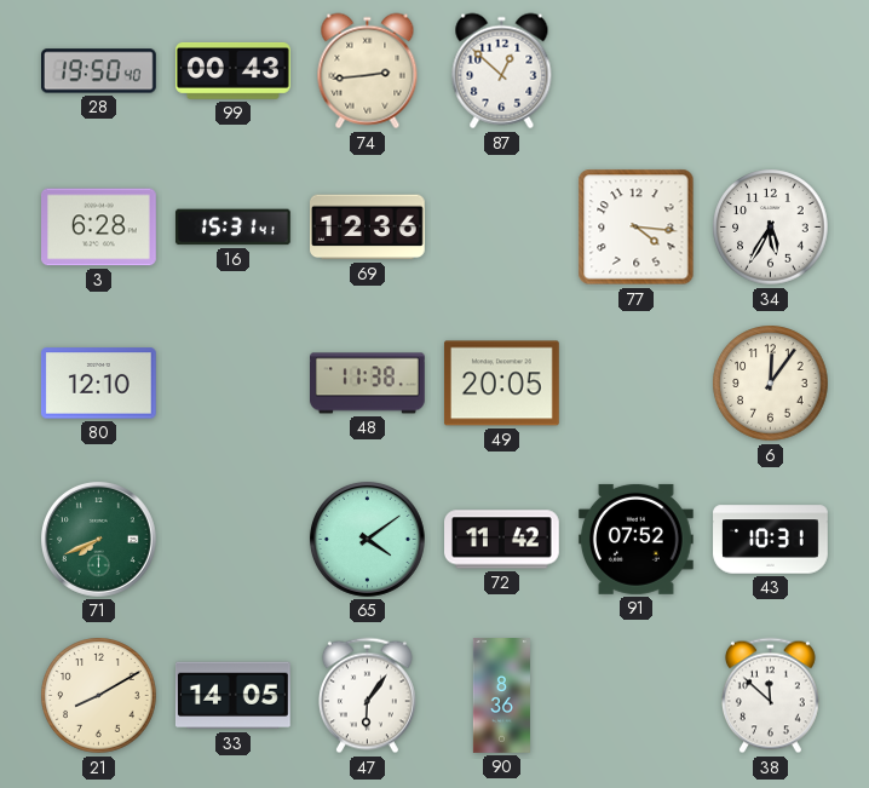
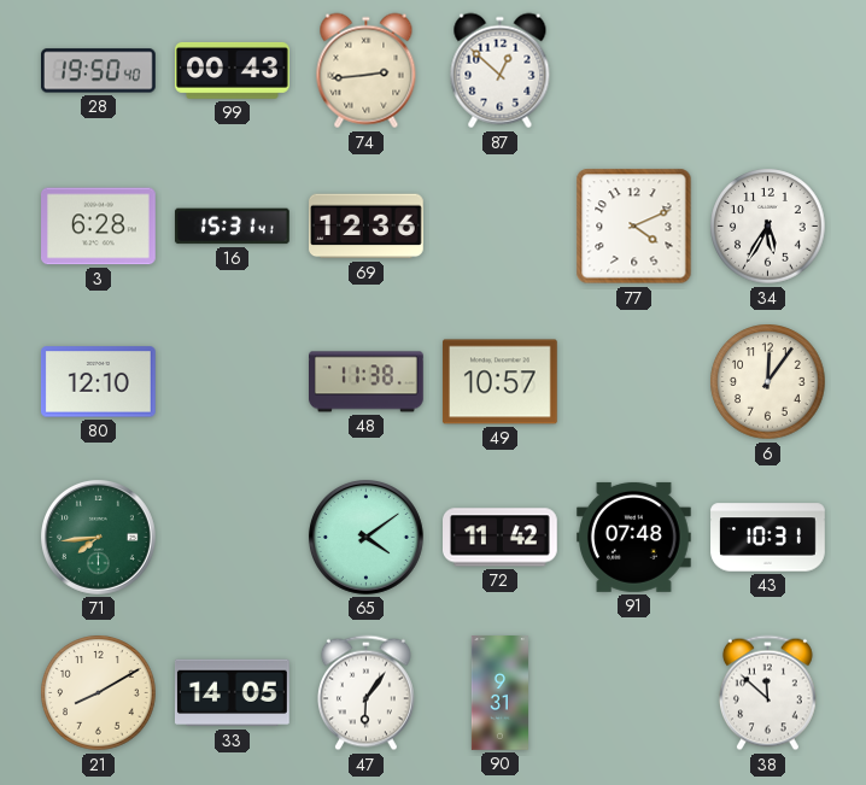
77: 4:16 -> 4:11
49: 20:05 -> 10:57
71: 7:41 -> 7:44
91: 07:52 -> 07:48
90: 8:36 -> 9:31
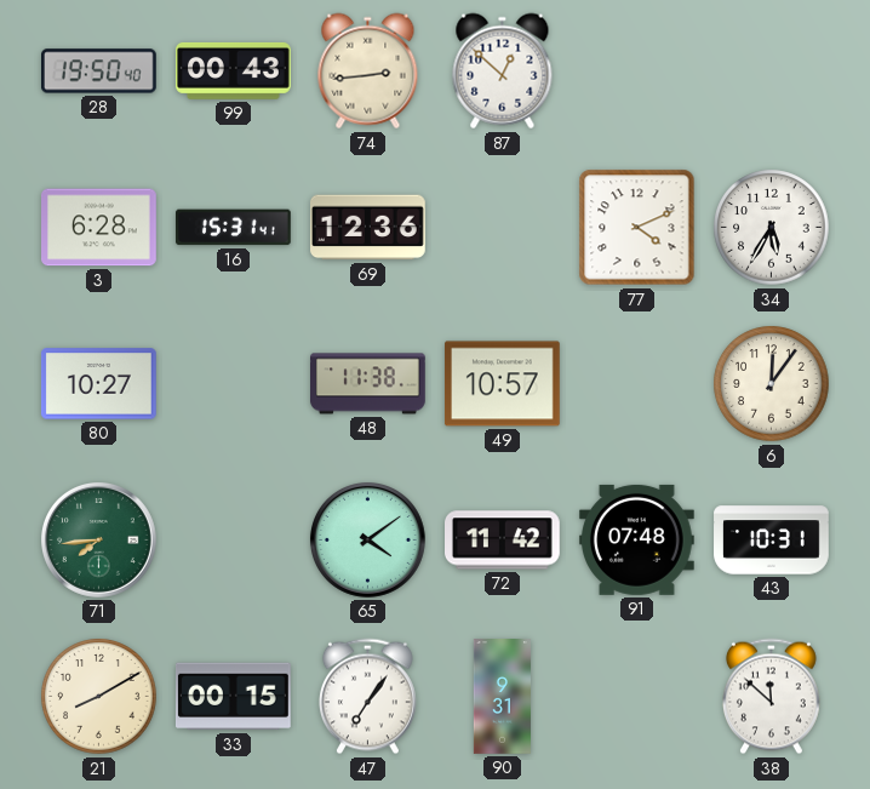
80: 12:10 -> 10:27
33: 14:05 -> 00:15
47: 6:06 -> 7:06
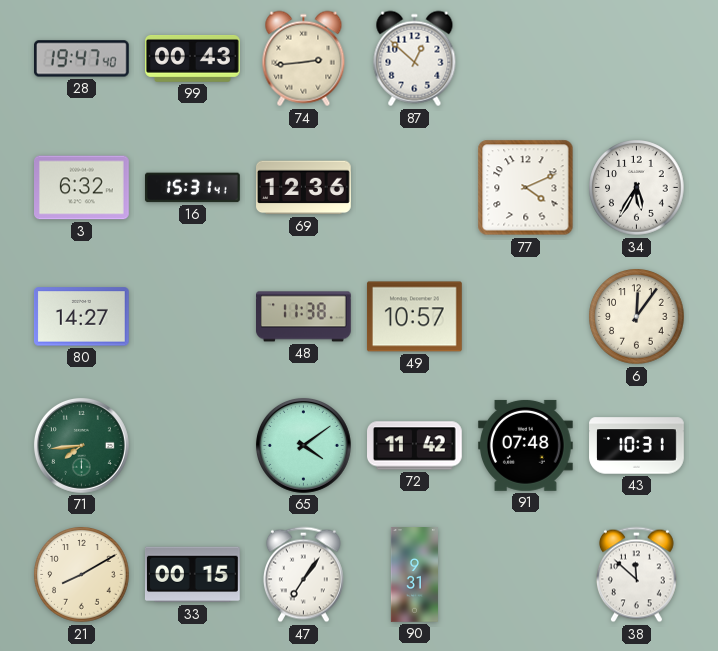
28: 19:50 -> 19:47
3: 6:28 -> 6:32
80: 10:27 -> 14:27
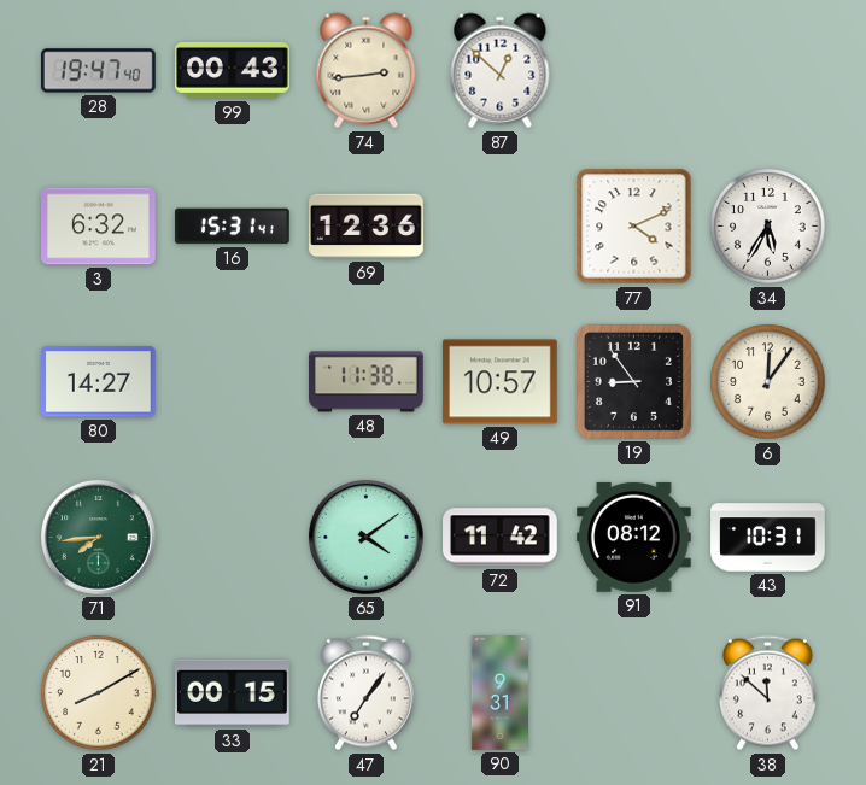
19: none -> 8:54
91: 07:48 -> 08:12
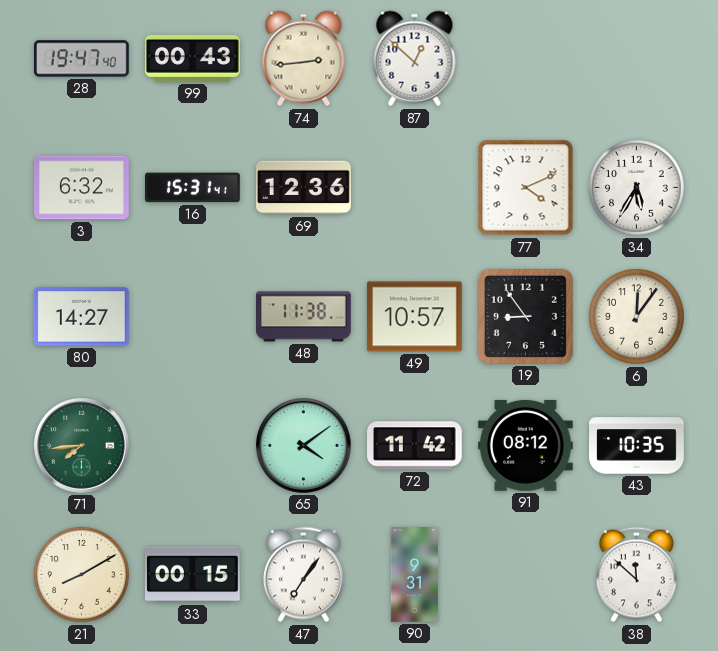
43: 10:31 -> 10:35
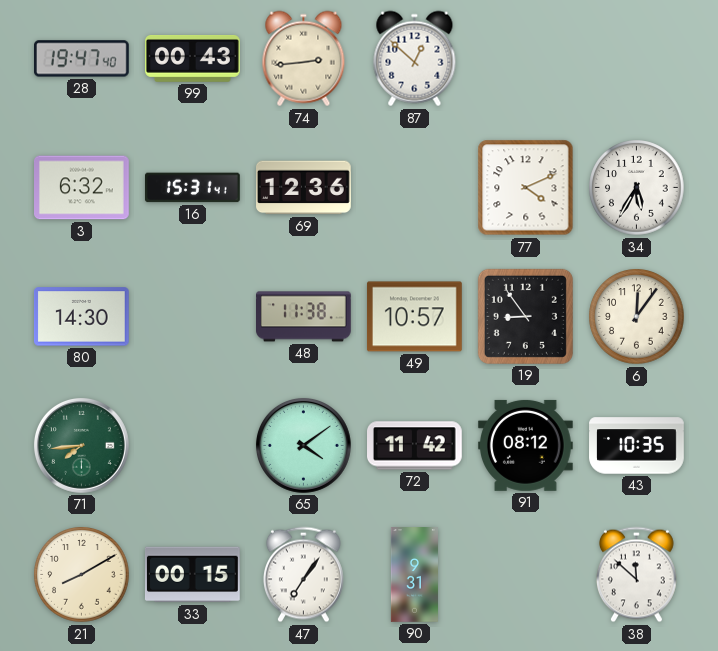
80: 14:27 -> 14:30
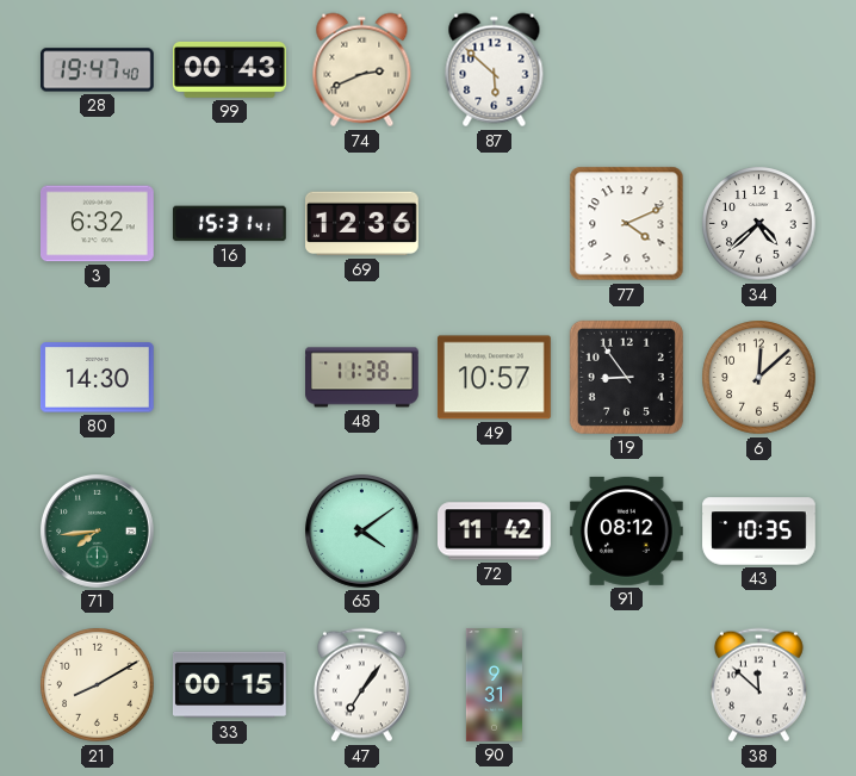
74: 2:44 -> 2:41
87: 12:52 -> 5:52
34: 5:35 -> 4:38
6: 12:06 -> 12:08
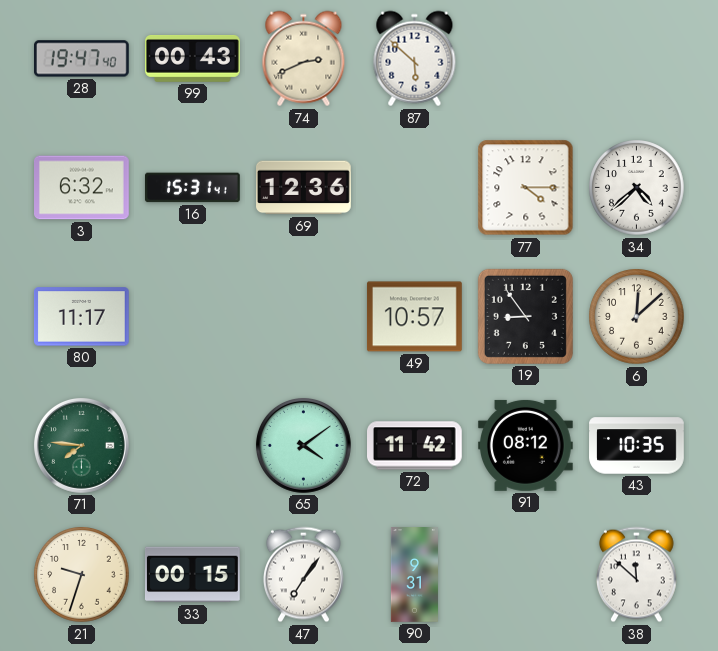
77: 4:11 -> 4:15
80: 14:30 -> 11:17
48: 11:38 -> none
71: 7:44 -> 7:46
21: 8:10 -> 9:33
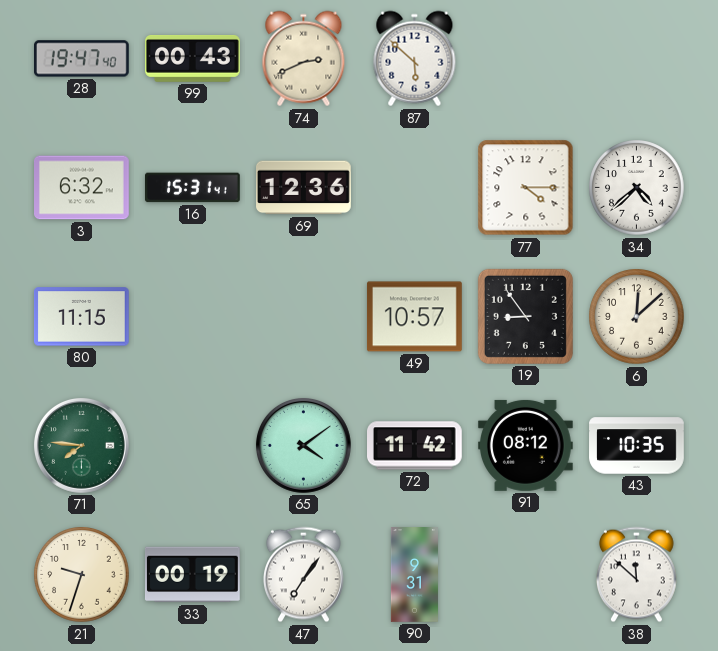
80: 11:17 -> 11:15
33: 00:15 -> 00:19
